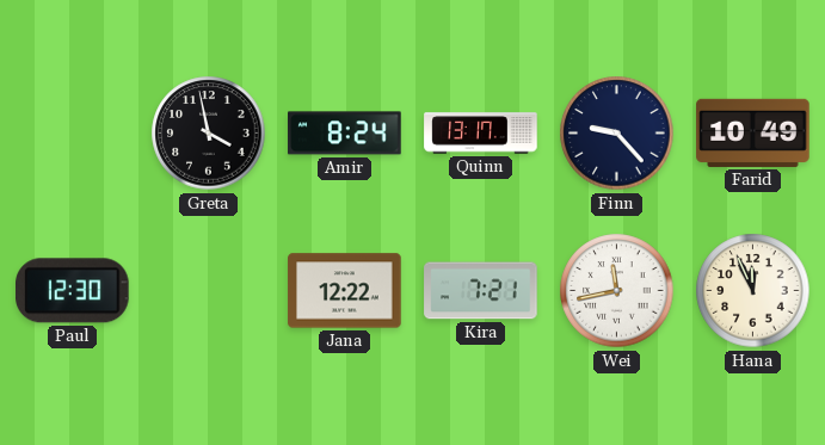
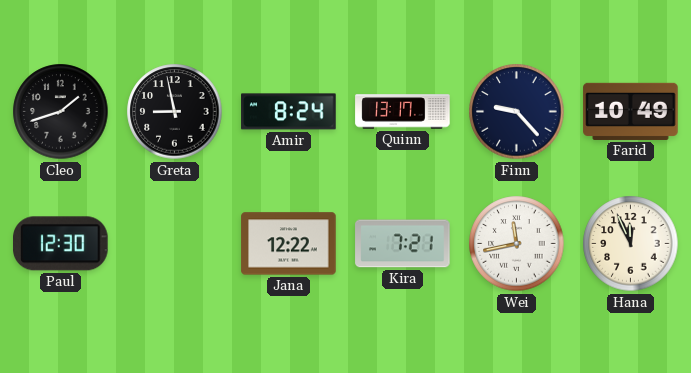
Cleo: none -> 1:42
Greta: 3:58 -> 8:58
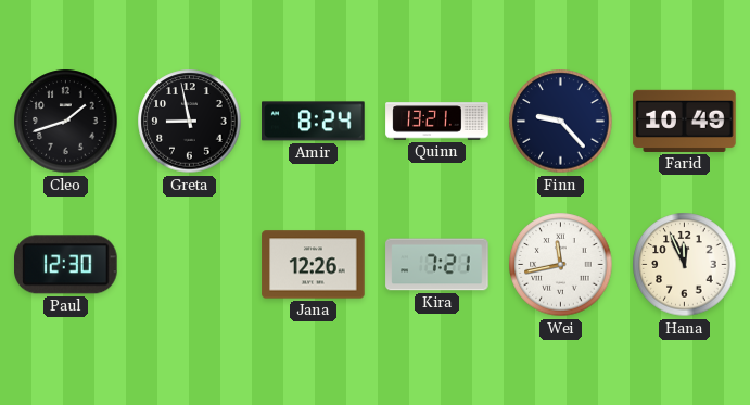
Quinn: 13:17 -> 13:21
Jana: 12:22 -> 12:26
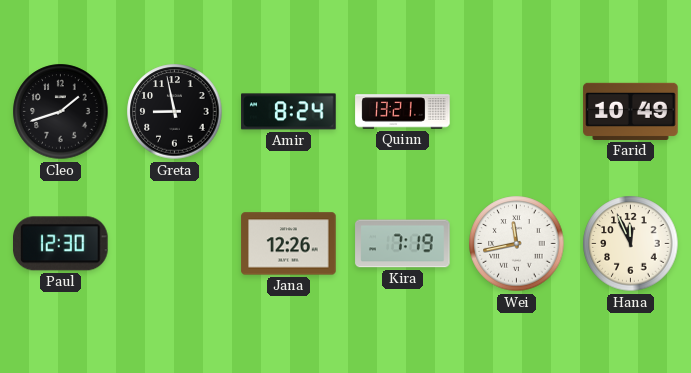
Finn: 9:23 -> none
Kira: 7:21 -> 7:19
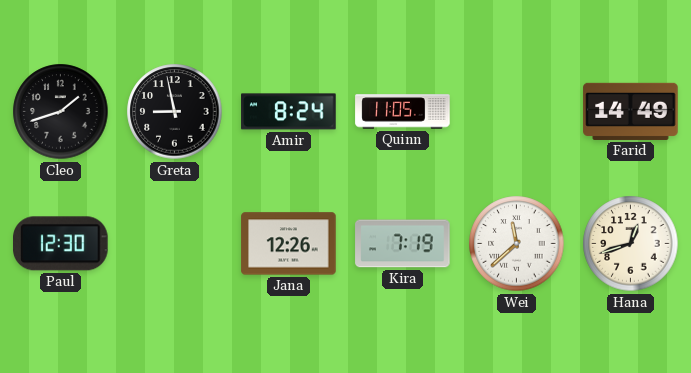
Quinn: 13:21 -> 11:05
Farid: 10:49 -> 14:49
Wei: 11:43 -> 11:38
Hana: 11:56 -> 12:42
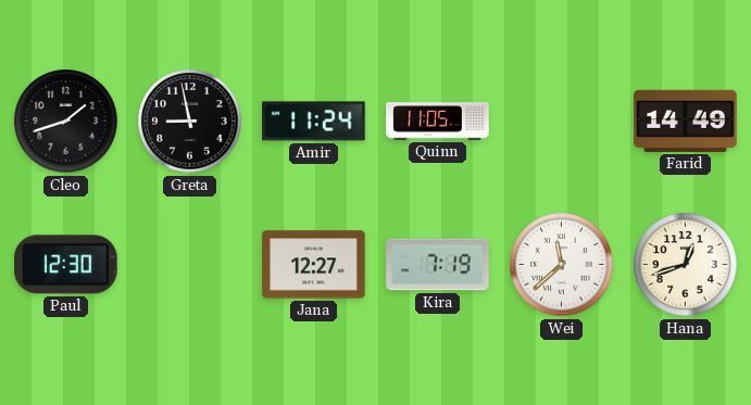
Amir: 8:24 -> 11:24
Jana: 12:26 -> 12:27
